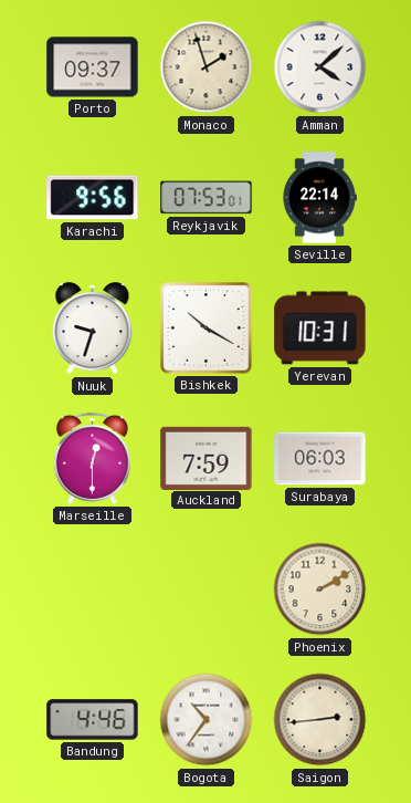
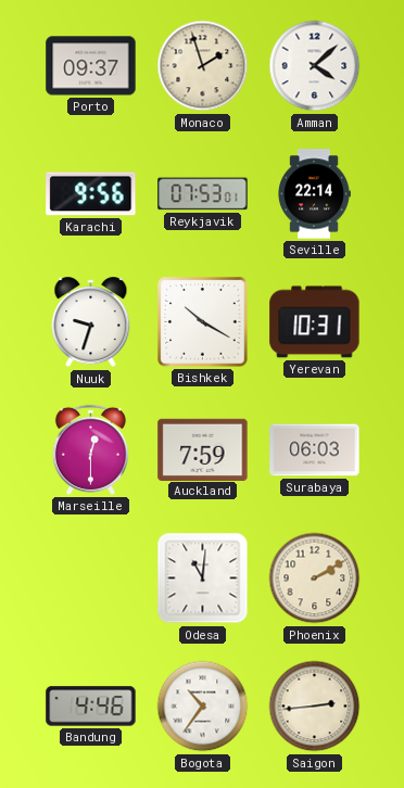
Odesa: none -> 11:01
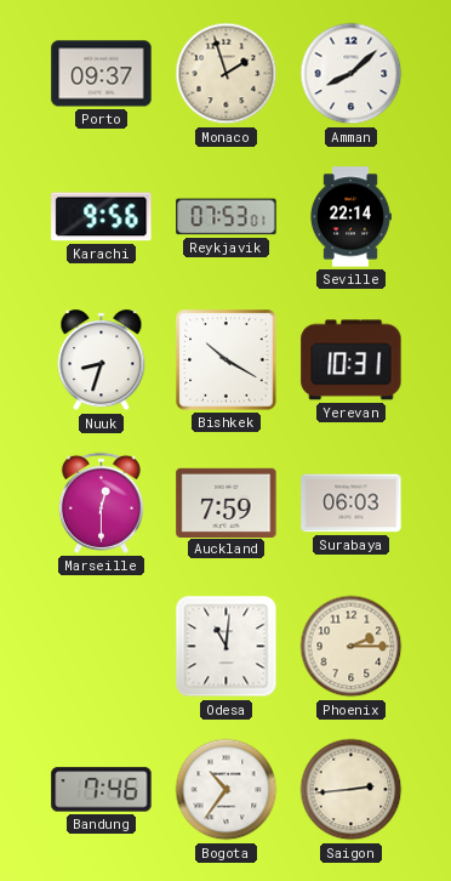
Amman: 4:08 -> 8:08
Nuuk: 9:33 -> 8:33
Phoenix: 2:10 -> 2:15
Bandung: 4:46 -> 7:46
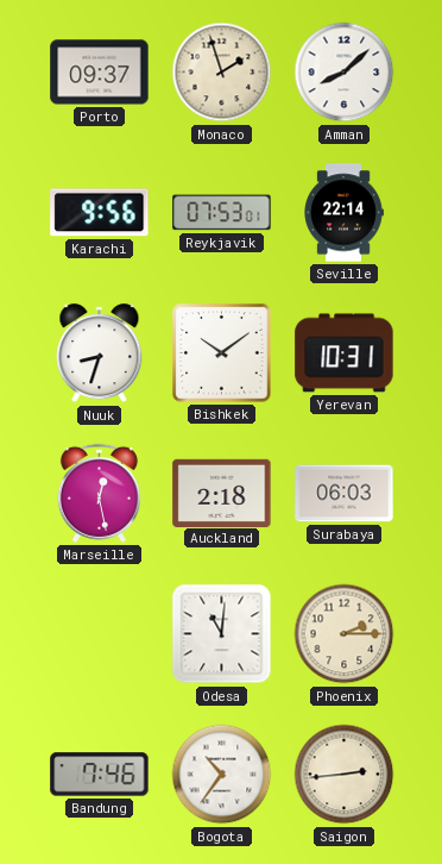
Bishkek: 10:20 -> 10:09
Marseille: 12:30 -> 12:28
Auckland: 7:59 -> 2:18
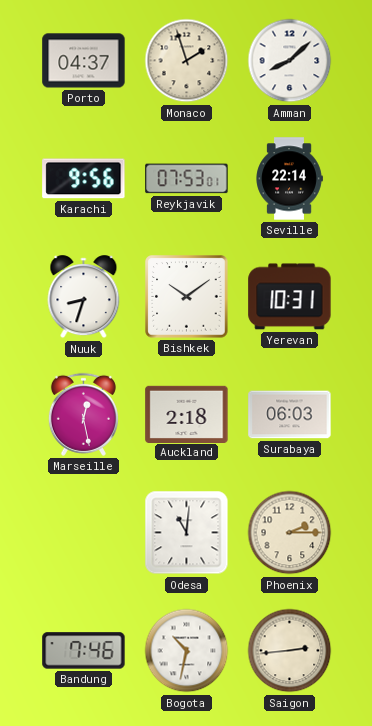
Porto: 09:37 -> 04:37
Bogota: 10:36 -> 10:32
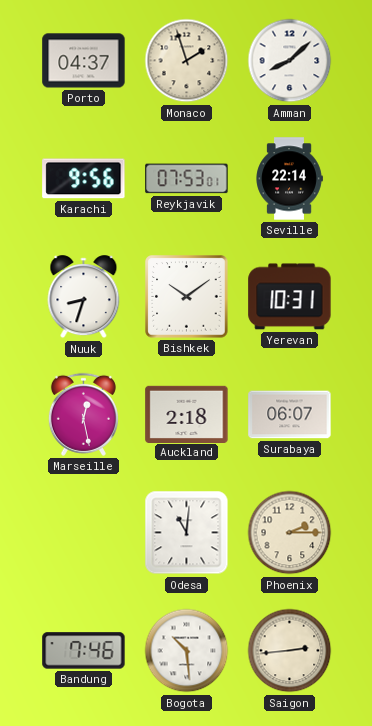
Surabaya: 06:03 -> 06:07
Bogota: 10:32 -> 10:29
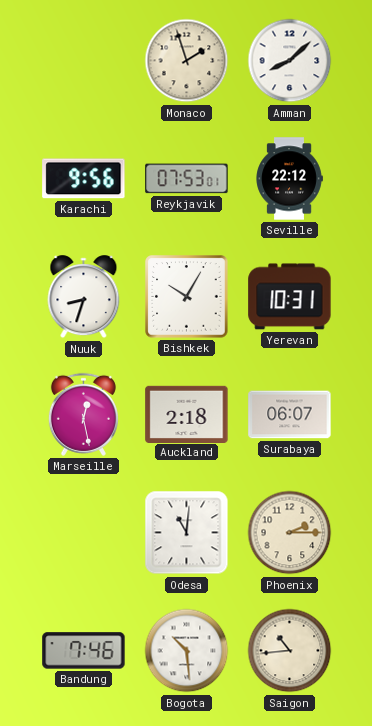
Porto: 04:37 -> none
Seville: 22:14 -> 22:12
Bishkek: 10:09 -> 10:05
Saigon: 2:44 -> 10:44
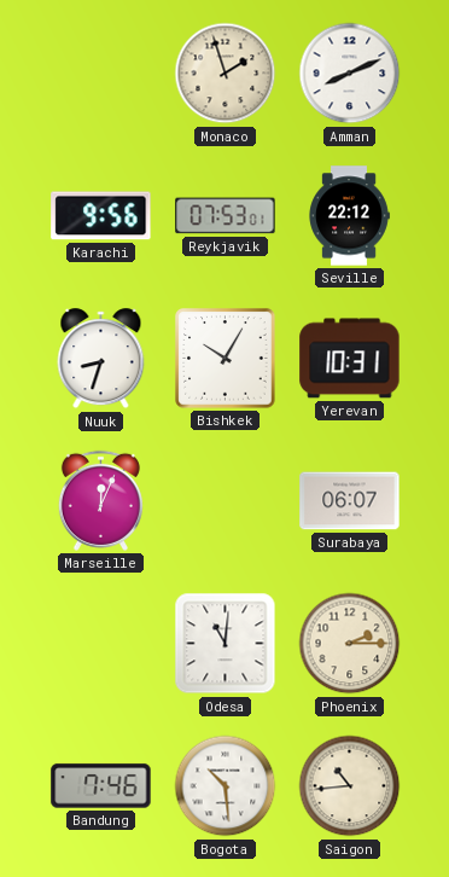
Amman: 8:08 -> 8:11
Marseille: 12:28 -> 12:04
Auckland: 2:18 -> none
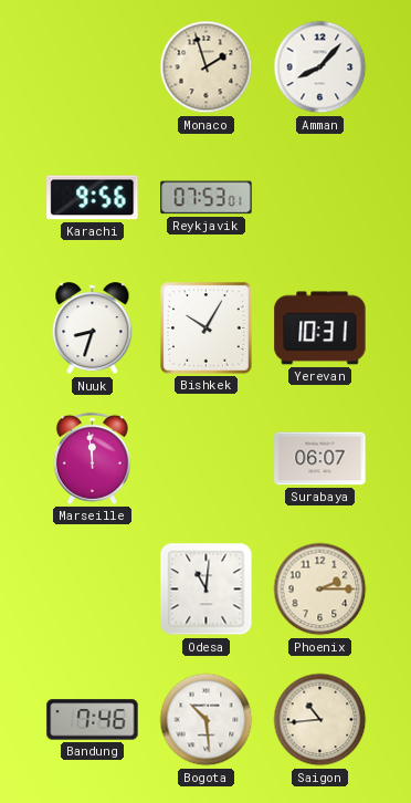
Amman: 8:11 -> 8:07
Seville: 22:12 -> none
Marseille: 12:04 -> 11:59
